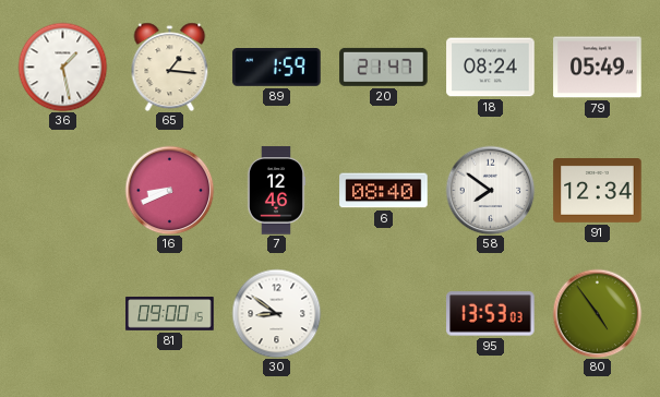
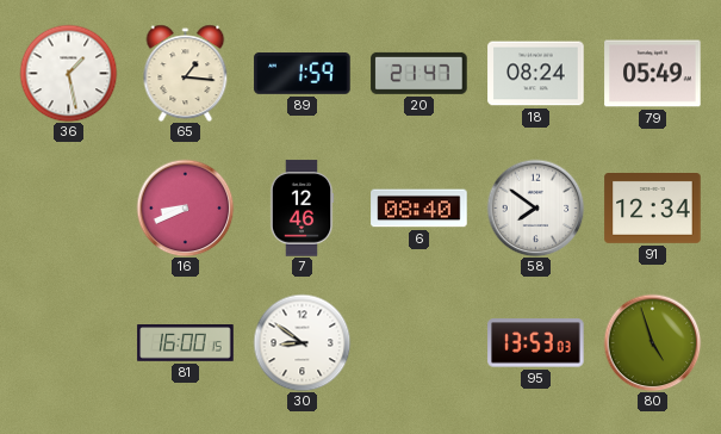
81: 09:00 -> 16:00
80: 4:54 -> 4:57
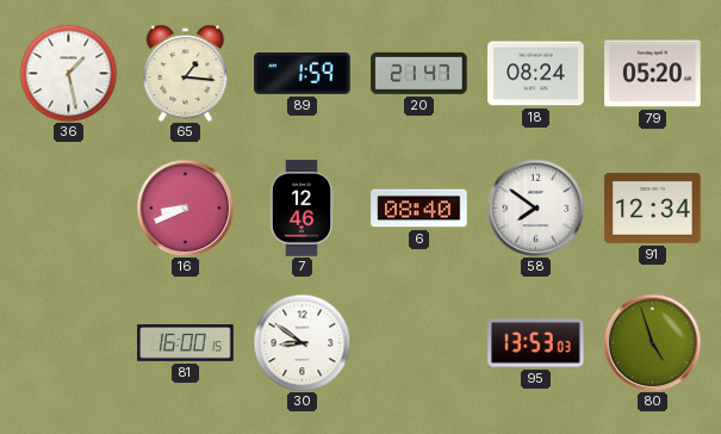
79: 05:49 -> 05:20
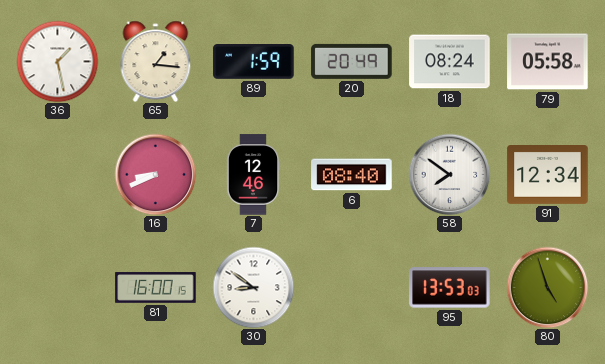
20: 21:47 -> 20:49
79: 05:20 -> 05:58
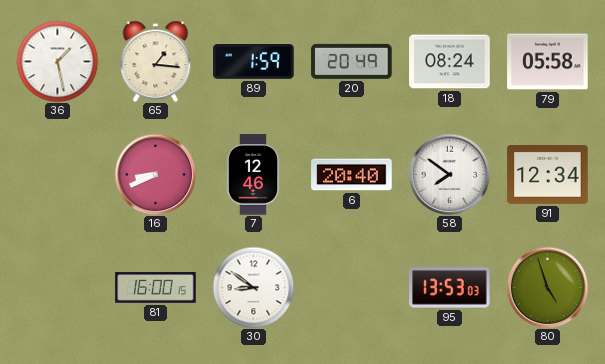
6: 08:40 -> 20:40
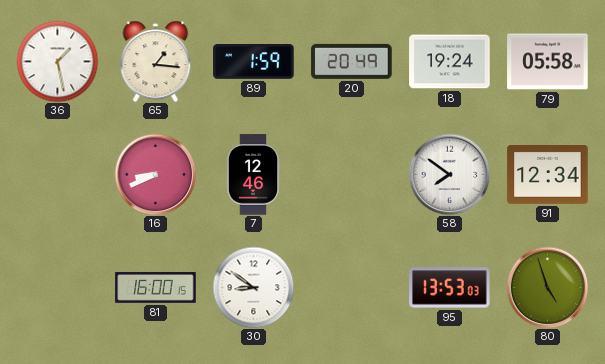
18: 08:24 -> 19:24
6: 20:40 -> none
